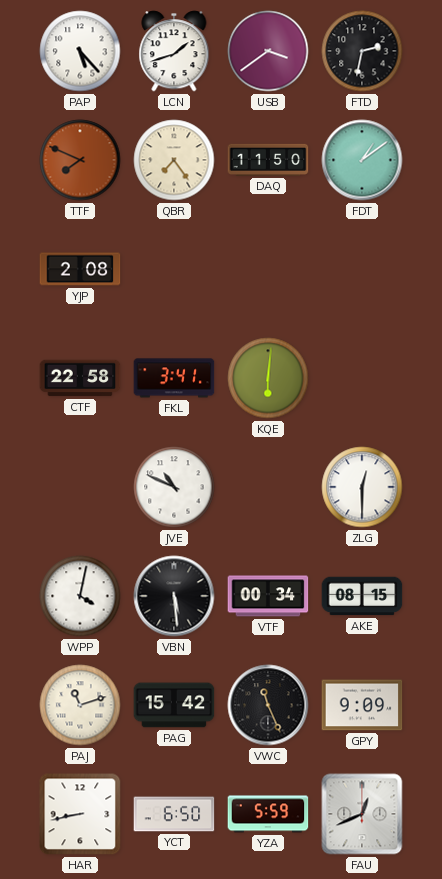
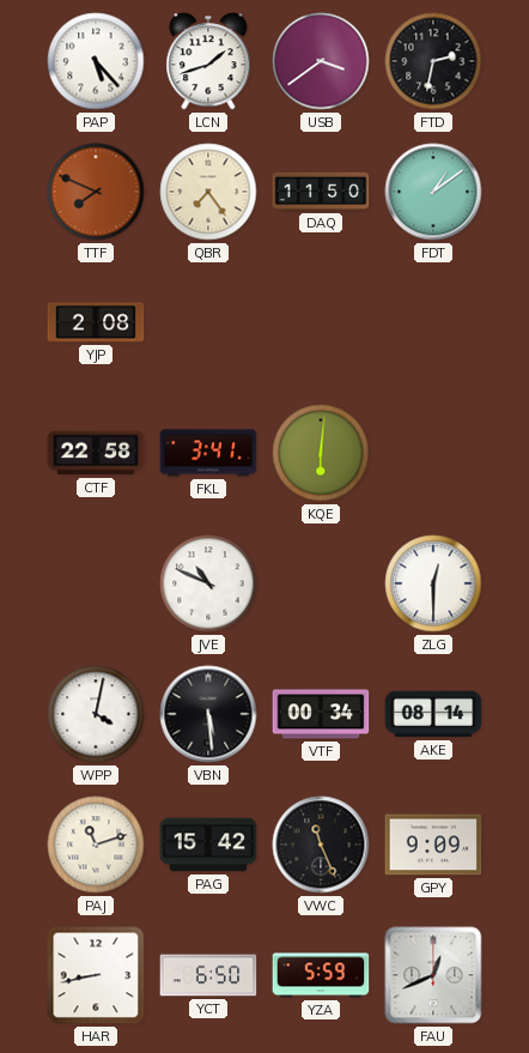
AKE: 08:15 -> 08:14
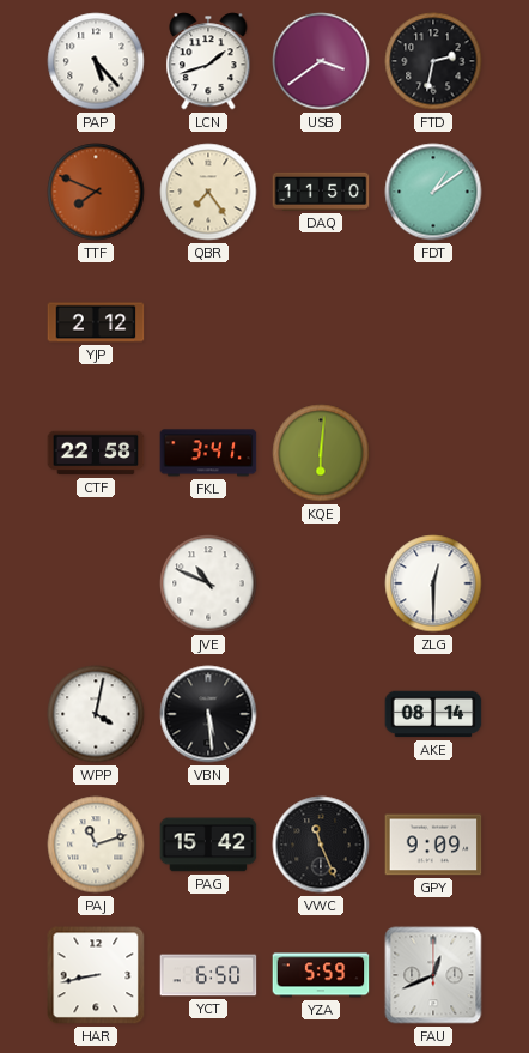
YJP: 2:08 -> 2:12
VTF: 00:34 -> none
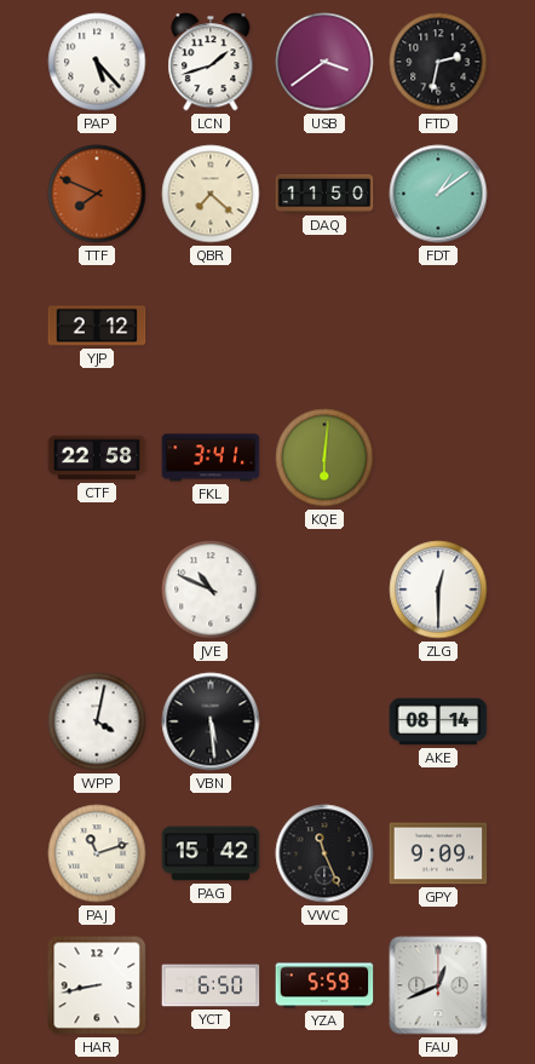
QBR: 7:24 -> 7:22
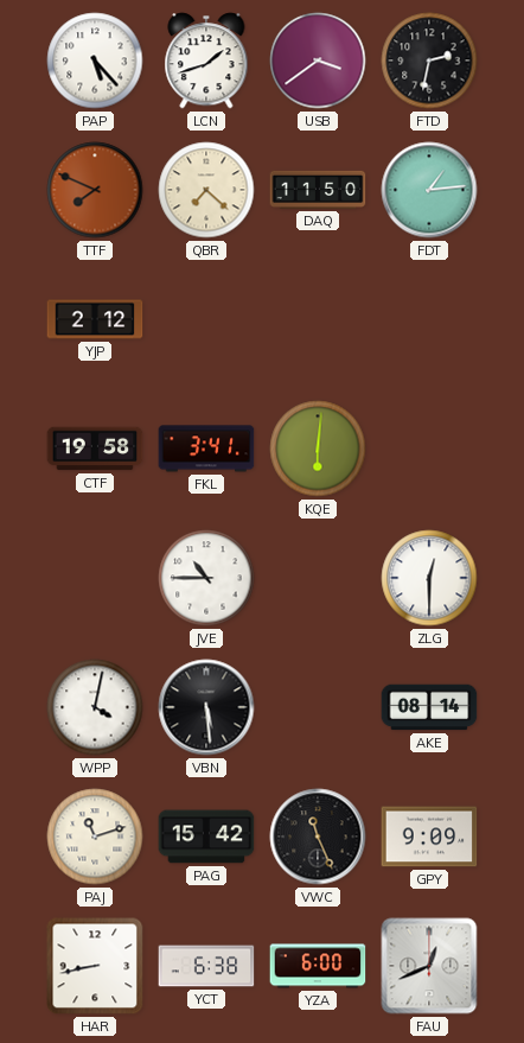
FDT: 1:09 -> 1:14
CTF: 22:58 -> 19:58
JVE: 10:49 -> 10:45
YCT: 6:50 -> 6:38
YZA: 5:59 -> 6:00
